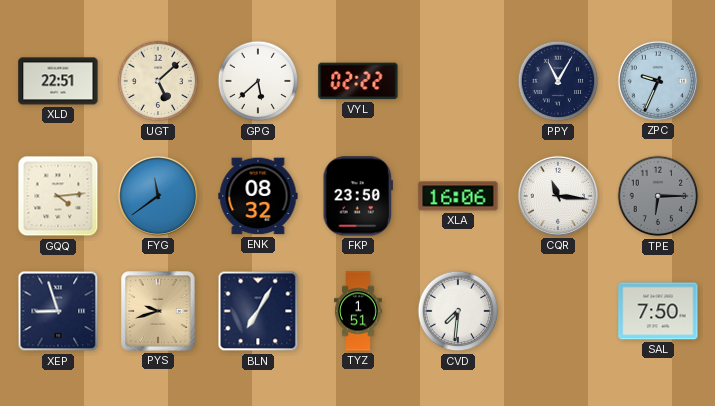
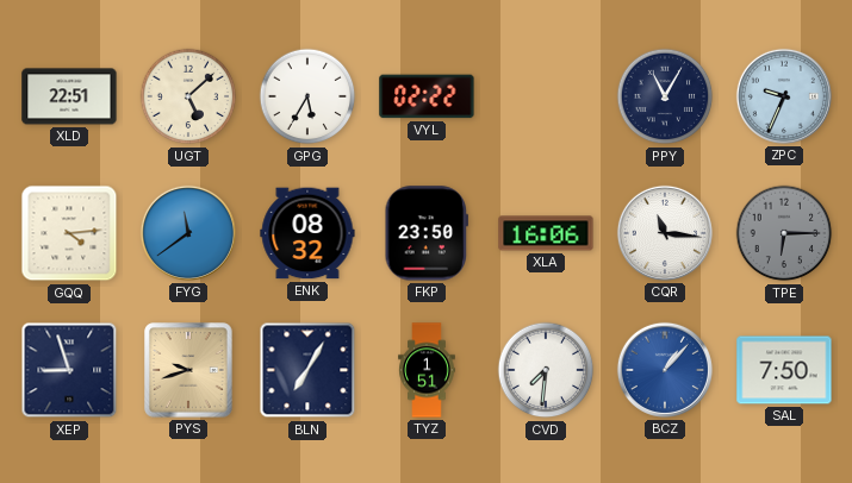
GPG: 5:38 -> 5:35
BCZ: none -> 1:07
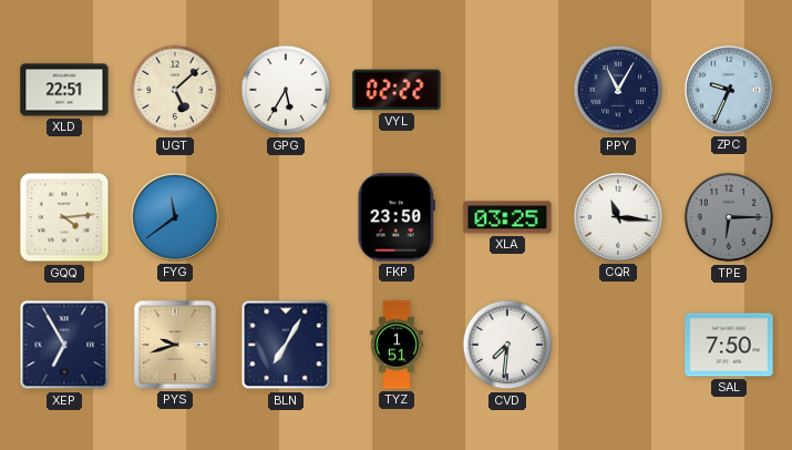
ENK: 08:32 -> none
XLA: 16:06 -> 03:25
XEP: 8:57 -> 6:55
BCZ: 1:07 -> none
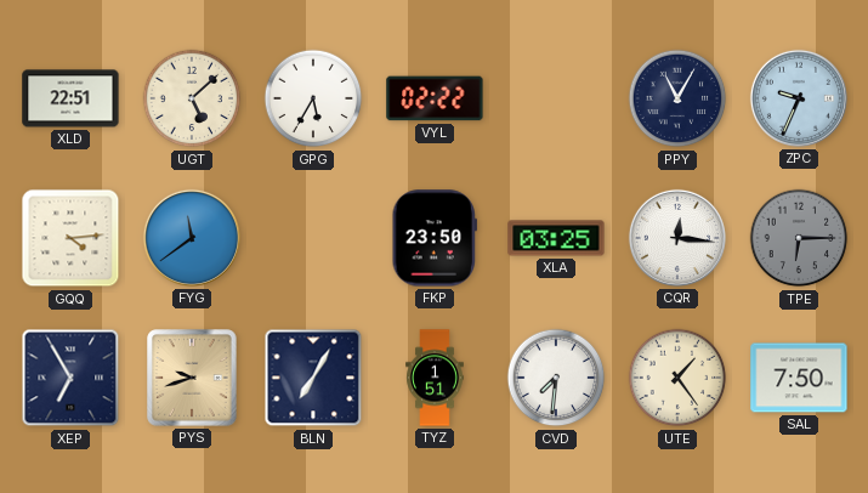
CQR: 11:16 -> 12:16
UTE: none -> 1:24
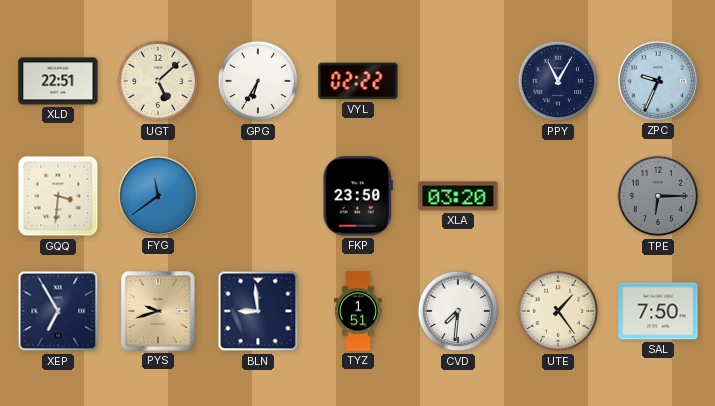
GPG: 5:35 -> 6:35
GQQ: 4:14 -> 3:31
XLA: 03:25 -> 03:20
CQR: 12:16 -> none
BLN: 7:05 -> 8:59
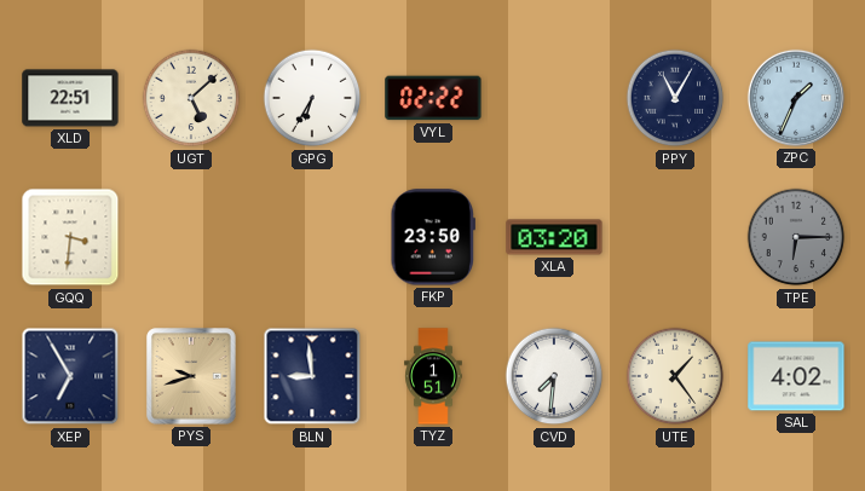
ZPC: 9:34 -> 1:34
FYG: 11:39 -> none
SAL: 7:50 -> 4:02
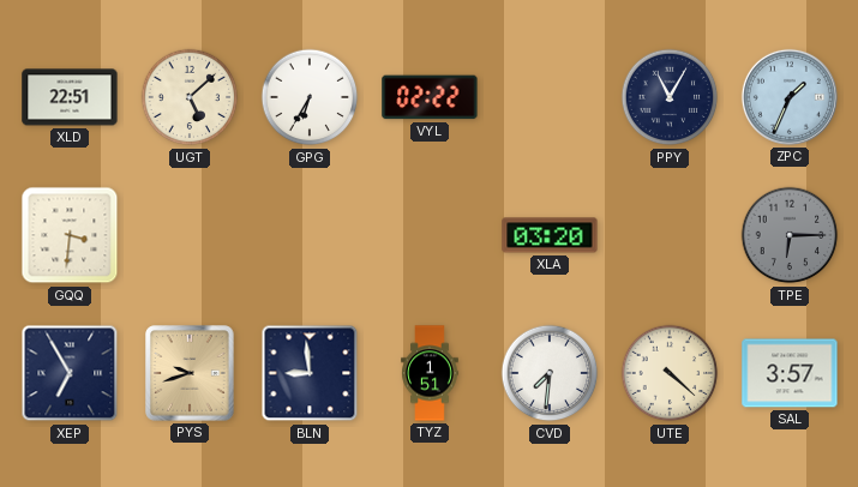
FKP: 23:50 -> none
UTE: 1:24 -> 4:22
SAL: 4:02 -> 3:57
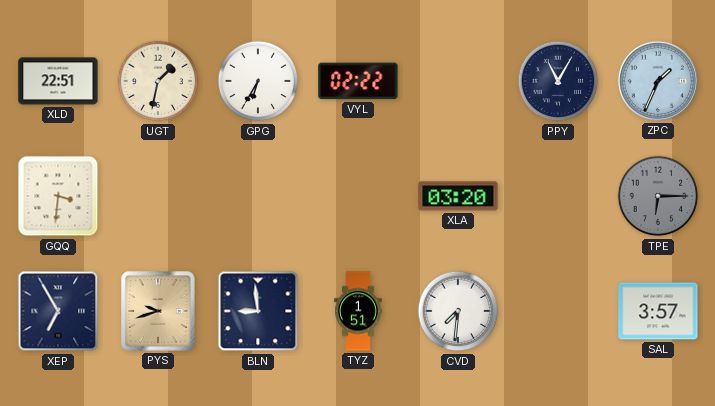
UGT: 5:08 -> 1:32
UTE: 4:22 -> none
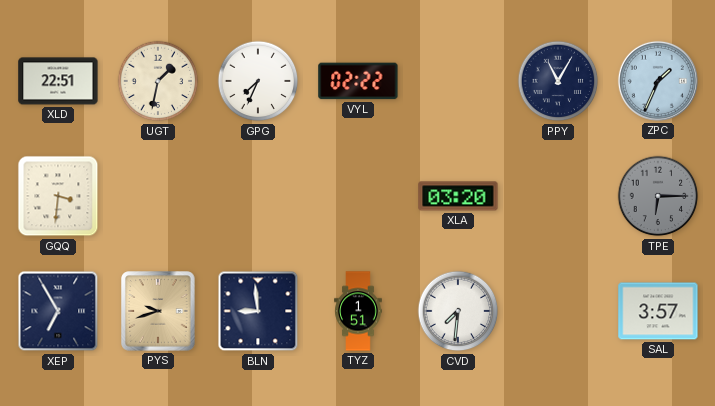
GPG: 6:35 -> 7:34
